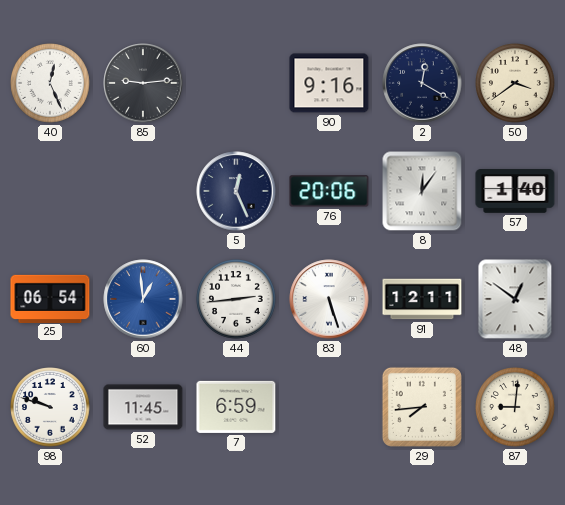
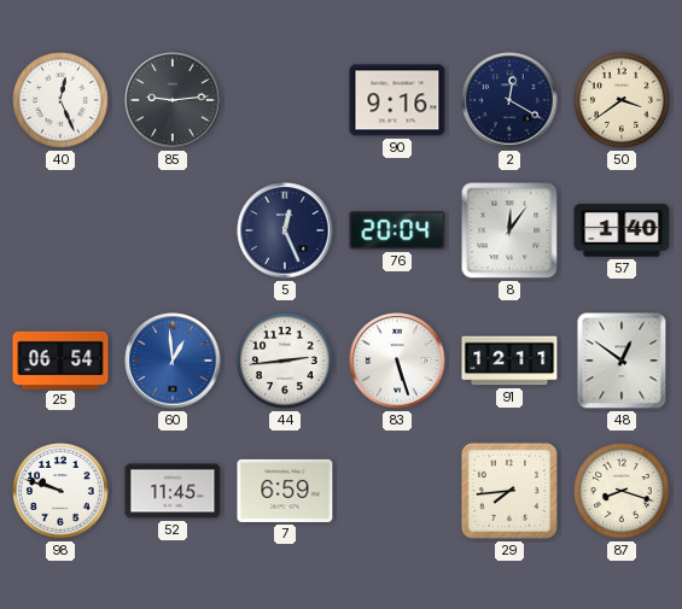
76: 20:06 -> 20:04
87: 9:01 -> 8:18
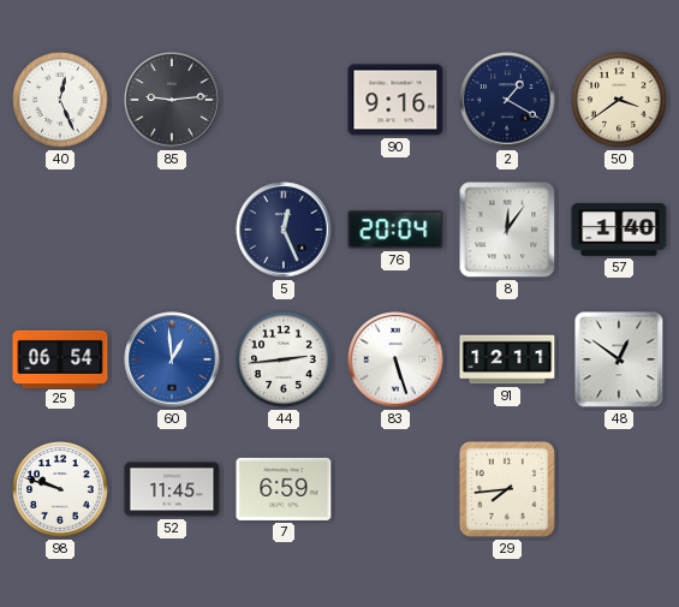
2: 12:20 -> 1:20
87: 8:18 -> none
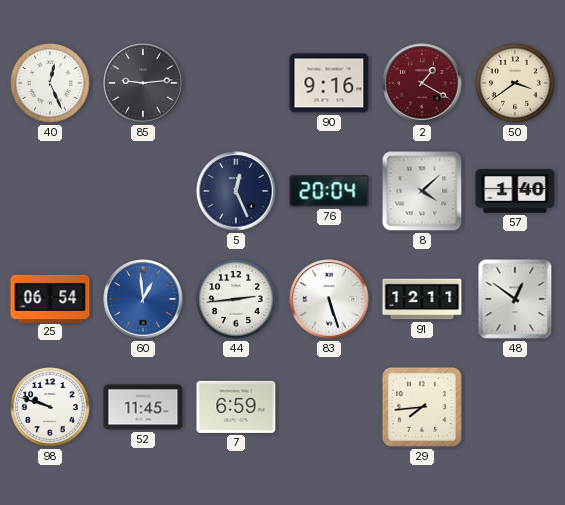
2 dial: navy -> burgundy
8: 12:06 -> 4:08
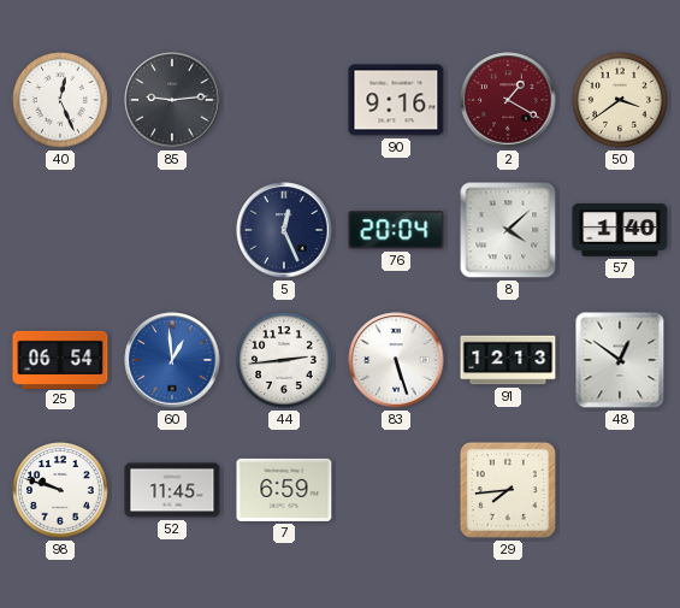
91: 12:11 -> 12:13
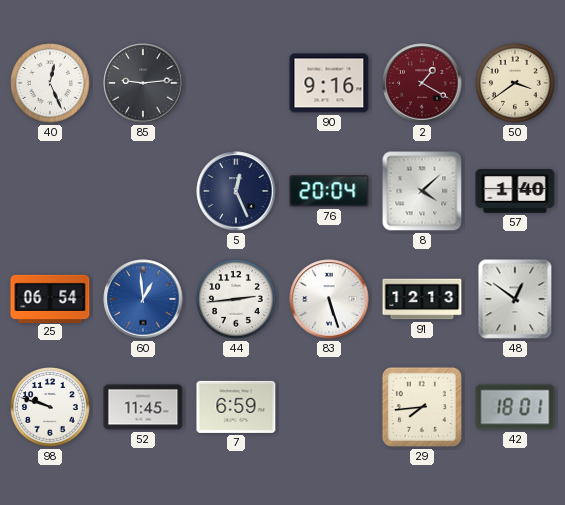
42: none -> 18:01
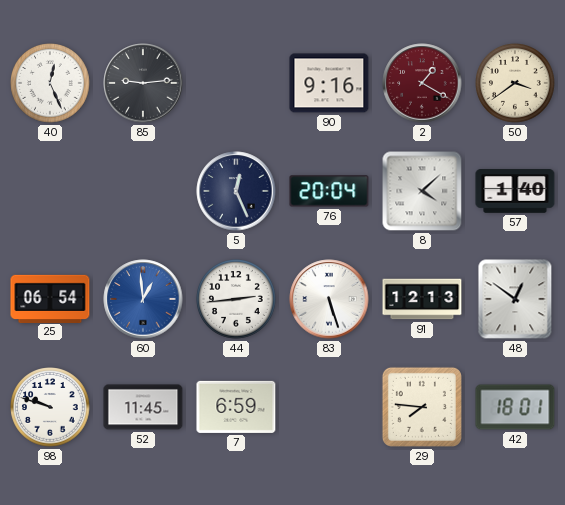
29: 7:44 -> 7:46
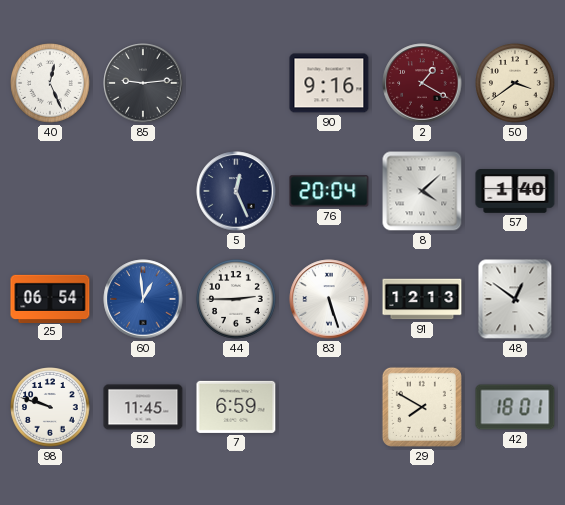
44: 2:44 -> 2:45
29: 7:46 -> 7:50
